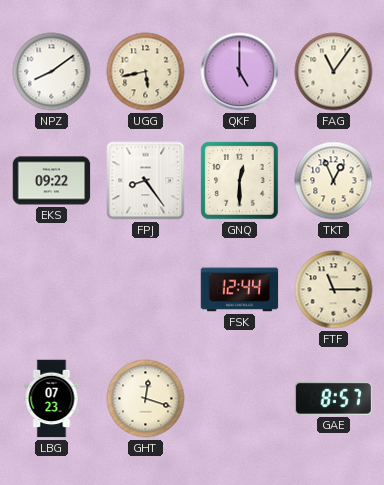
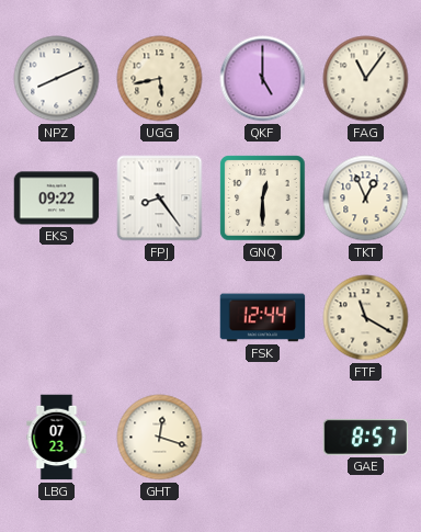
NPZ: 8:09 -> 8:11
FTF: 11:15 -> 11:20
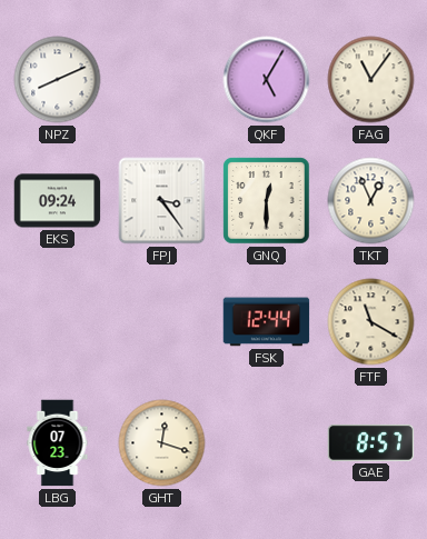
UGG: 5:43 -> none
QKF: 5:00 -> 5:05
EKS: 09:22 -> 09:24
FPJ: 8:24 -> 3:24
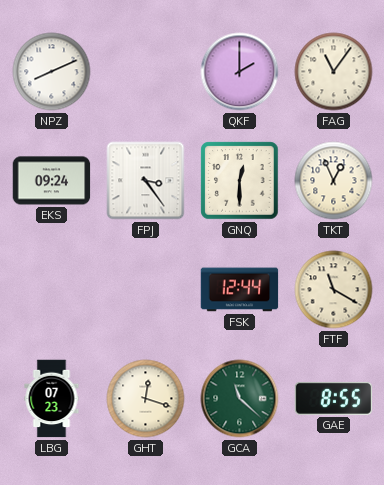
QKF: 5:05 -> 2:00
GCA: none -> 11:22
GAE: 8:57 -> 8:55
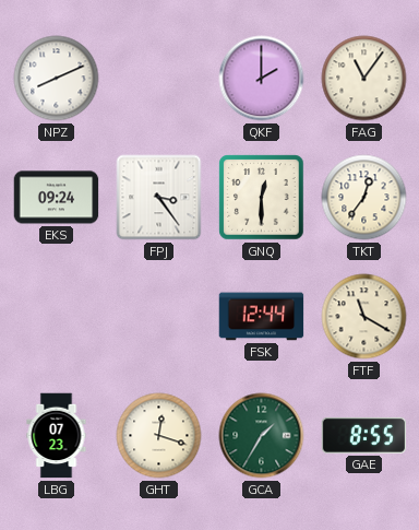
TKT: 12:56 -> 12:36
GCA: 11:22 -> 1:35
